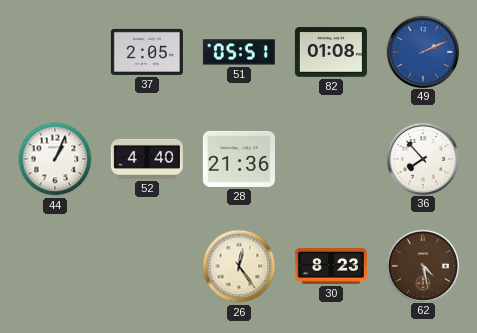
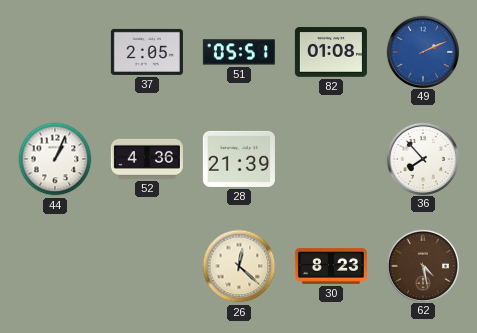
52: 4:40 -> 4:36
28: 21:36 -> 21:39
26: 12:24 -> 12:22
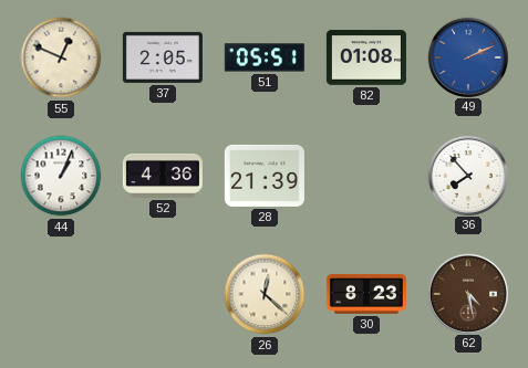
55: none -> 12:49
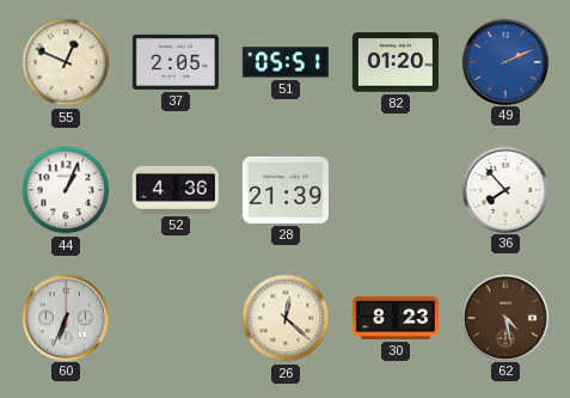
82: 01:08 -> 01:20
60: none -> 6:34
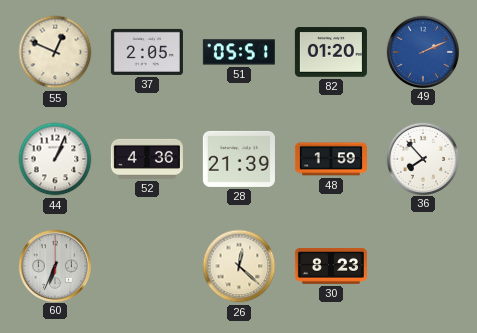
48: none -> 1:59
62: 4:28 -> none
